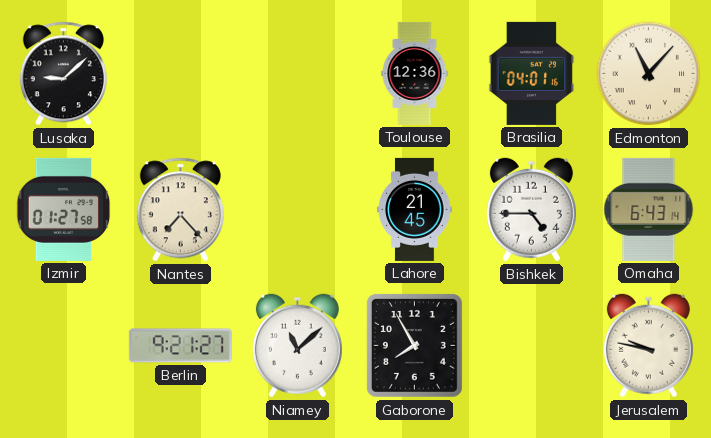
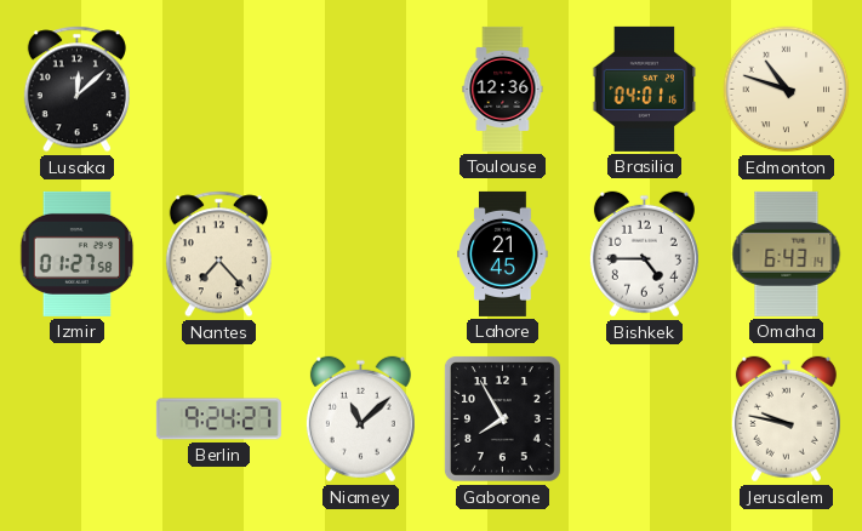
Lusaka: 9:08 -> 12:08
Edmonton: 11:07 -> 10:48
Berlin: 9:21 -> 9:24
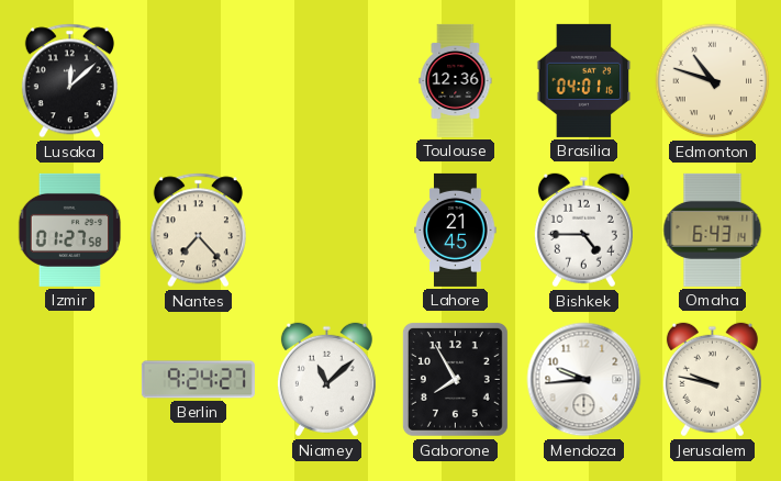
Mendoza: none -> 9:44
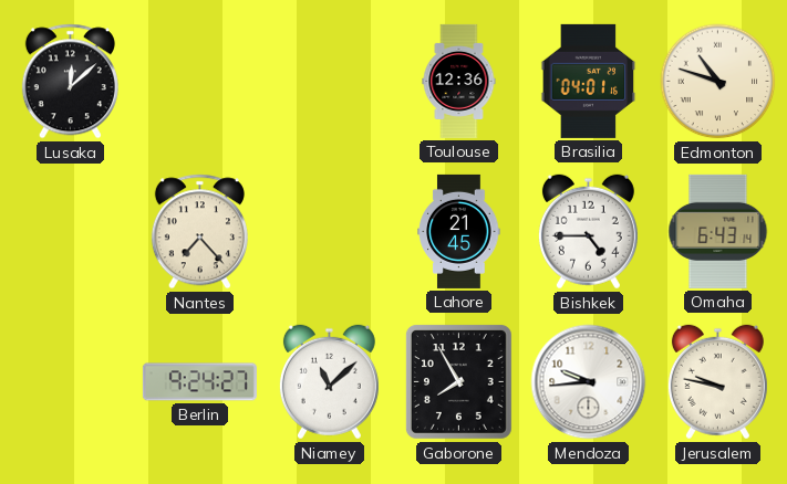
Izmir: 01:27 -> none
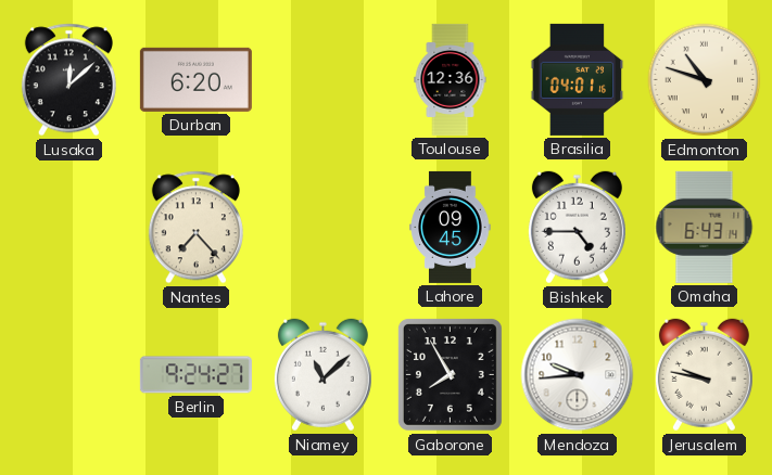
Durban: none -> 6:20
Lahore: 21:45 -> 09:45
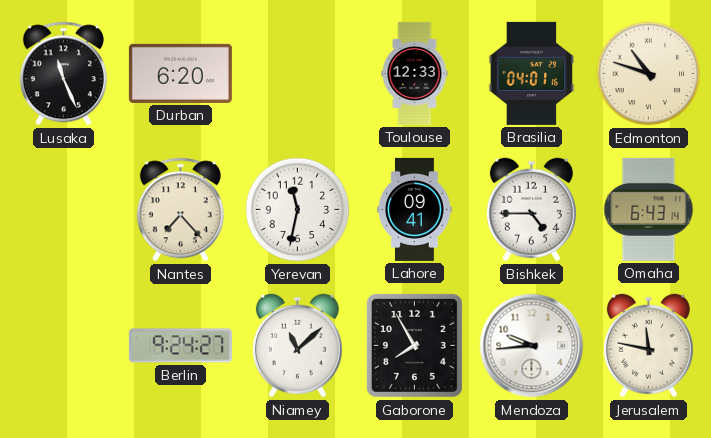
Lusaka: 12:08 -> 11:26
Toulouse: 12:36 -> 12:33
Yerevan: none -> 11:32
Lahore: 09:45 -> 09:41
Jerusalem: 9:47 -> 11:47
